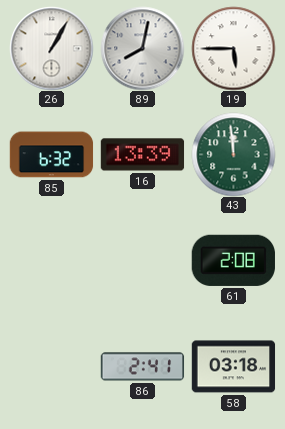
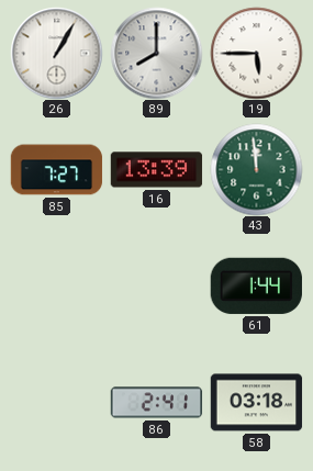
89: 8:02 -> 8:00
85: 6:32 -> 7:27
61: 2:08 -> 1:44
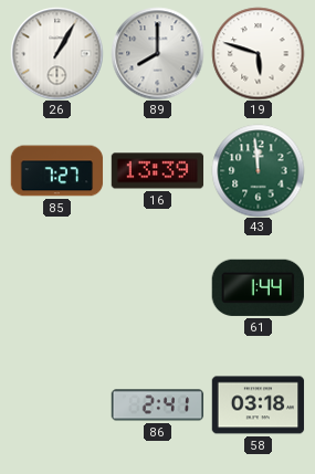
19: 5:45 -> 5:48
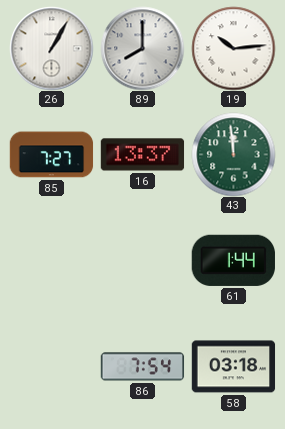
19: 5:48 -> 10:14
16: 13:39 -> 13:37
86: 2:41 -> 7:54
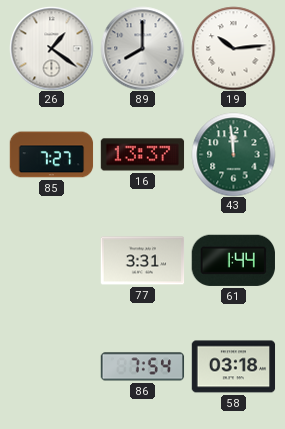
26: 1:05 -> 1:21
77: none -> 3:31
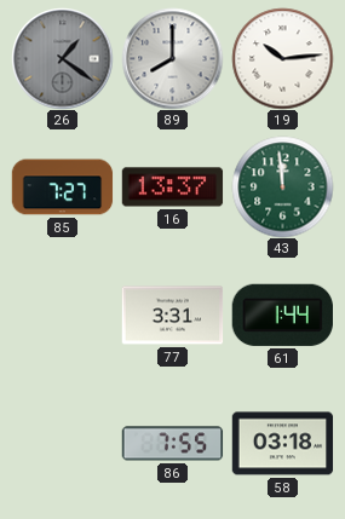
26 dial: white -> grey
86: 7:54 -> 7:55
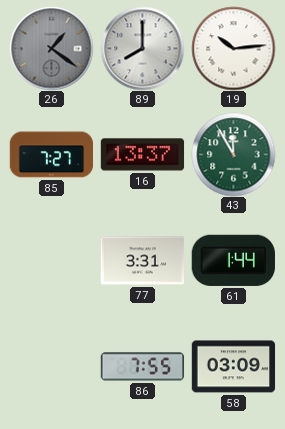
43: 11:59 -> 11:55
58: 03:18 -> 03:09
